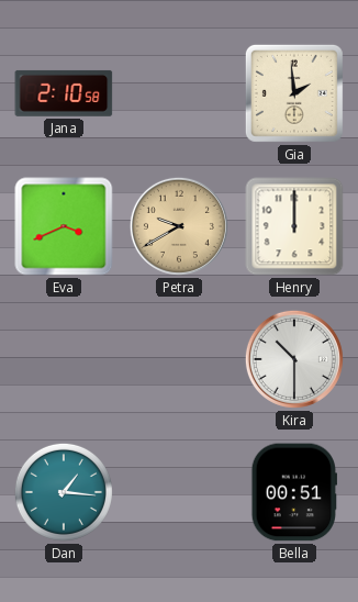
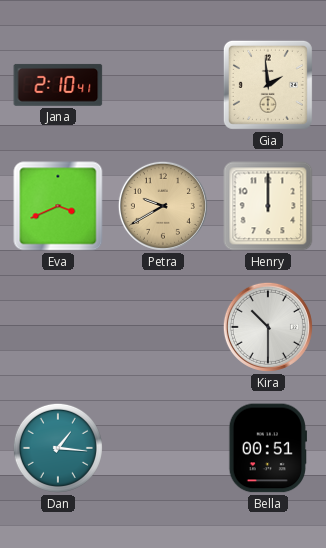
Jana: 2:10:58 -> 2:10:41
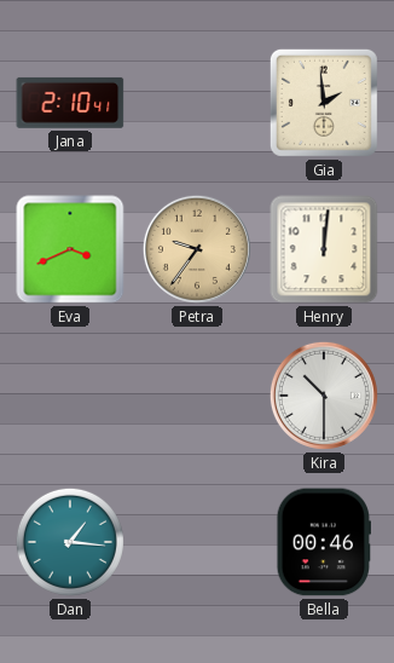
Petra: 9:40 -> 9:36
Henry: 12:00 -> 12:01
Bella: 00:51 -> 00:46
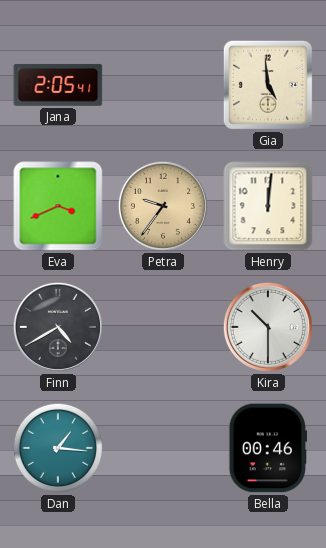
Jana: 2:10 -> 2:05
Gia: 1:59 -> 4:59
Finn: none -> 4:40
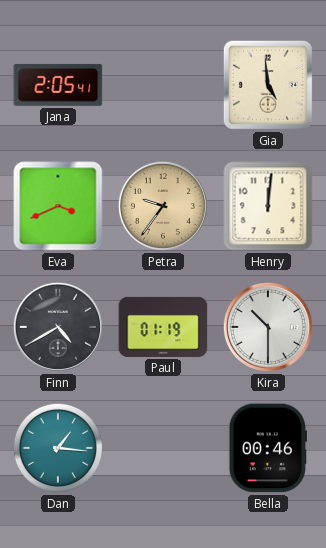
Paul: none -> 01:19
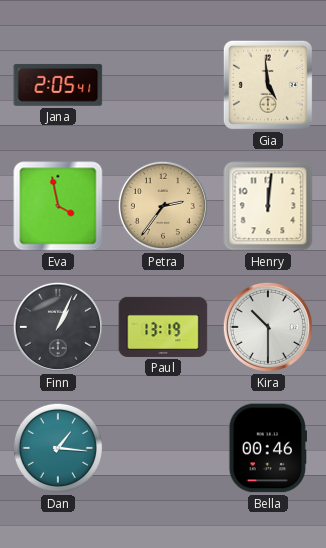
Eva: 3:41 -> 3:58
Petra: 9:36 -> 2:36
Finn: 4:40 -> 1:04
Paul: 01:19 -> 13:19
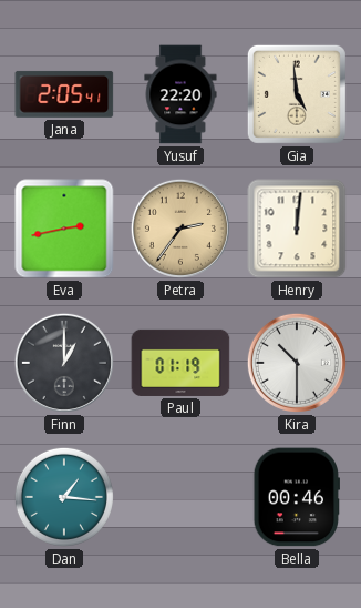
Yusuf: none -> 22:20
Eva: 3:58 -> 2:43
Finn: 1:04 -> 1:00
Paul: 13:19 -> 01:19
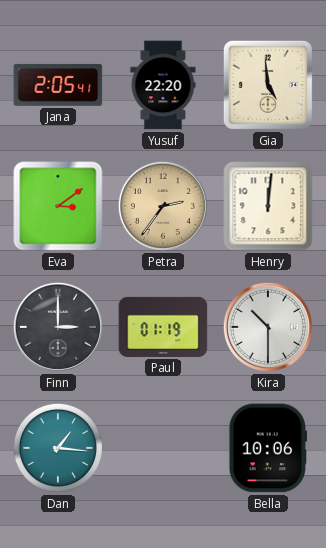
Eva: 2:43 -> 3:09
Finn: 1:00 -> 3:00
Bella: 00:46 -> 10:06
